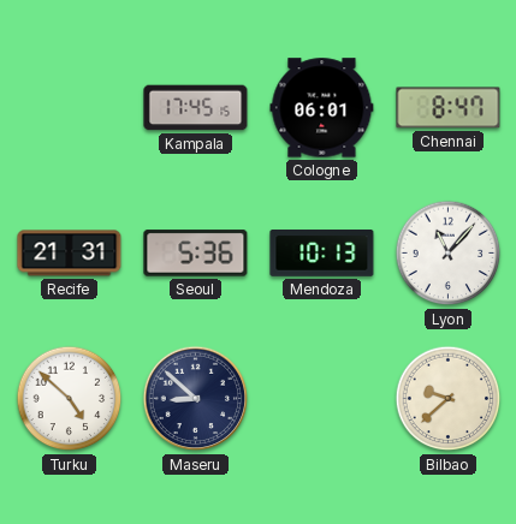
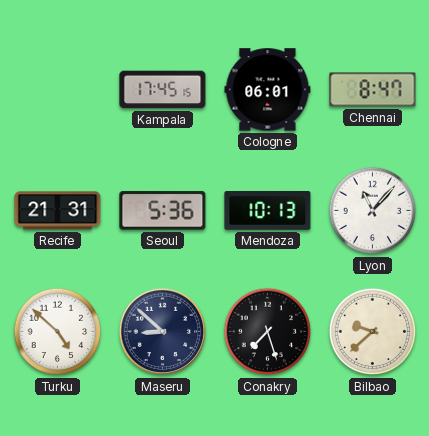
Conakry: none -> 7:27
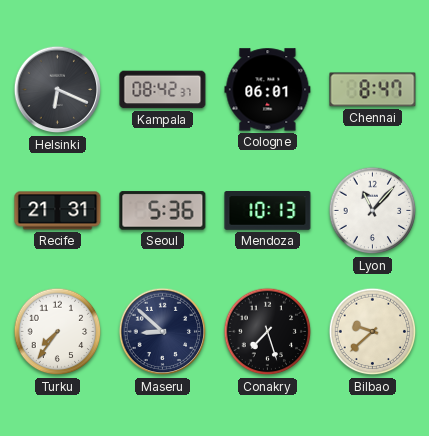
Helsinki: none -> 6:19
Kampala: 17:45 -> 08:42
Turku: 4:52 -> 7:36
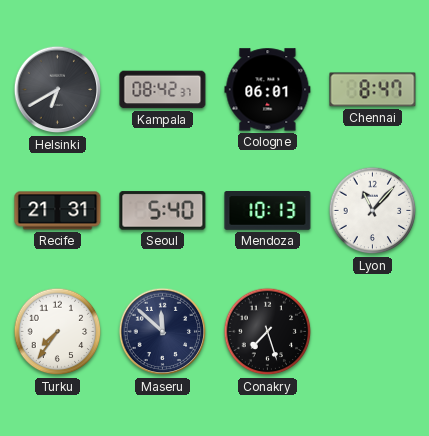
Helsinki: 6:19 -> 6:40
Seoul: 5:36 -> 5:40
Maseru: 8:52 -> 11:52
Bilbao: 9:38 -> none
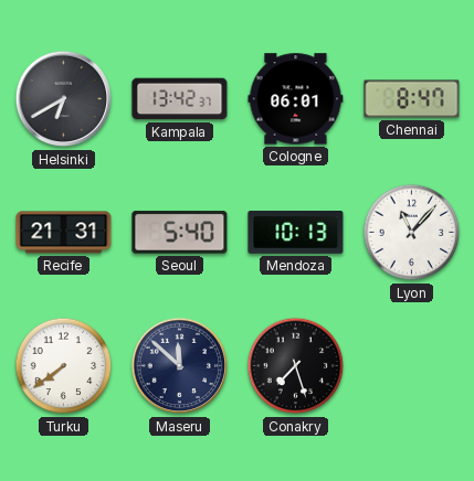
Kampala: 08:42 -> 13:42
Turku: 7:36 -> 7:39
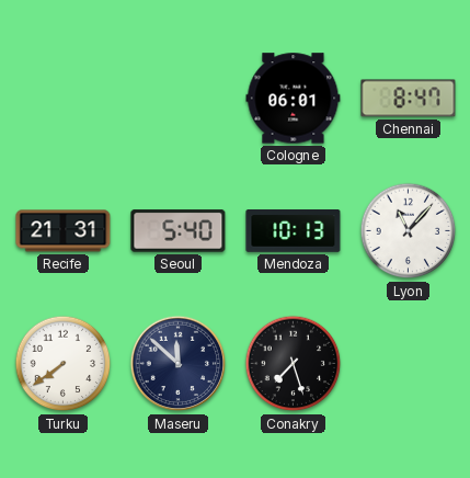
Helsinki: 6:40 -> none
Kampala: 13:42 -> none
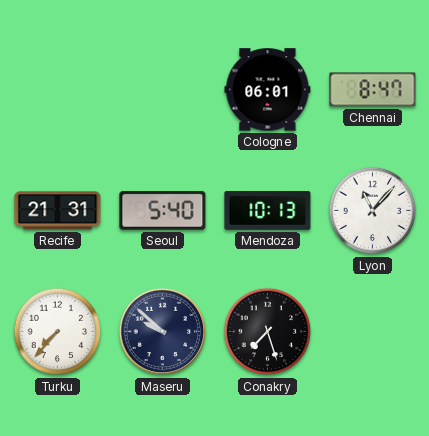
Turku: 7:39 -> 7:37
Maseru: 11:52 -> 9:52
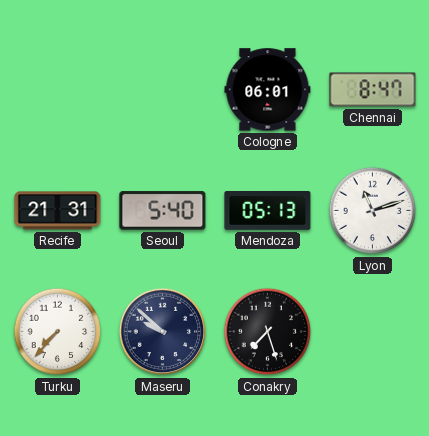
Mendoza: 10:13 -> 05:13
Lyon: 11:07 -> 11:12
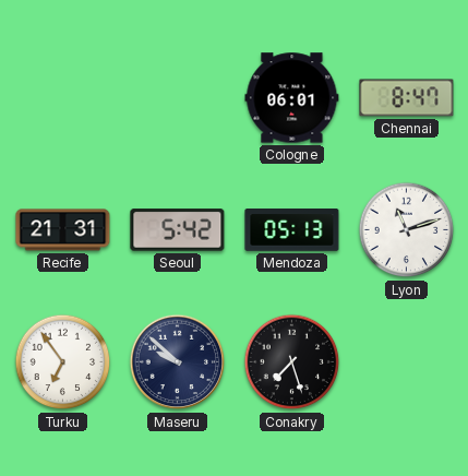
Seoul: 5:40 -> 5:42
Turku: 7:37 -> 6:54
